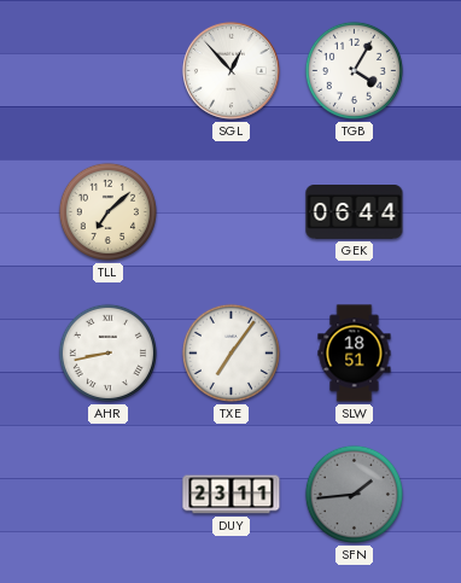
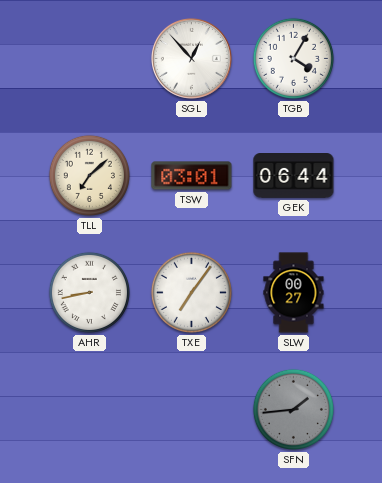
TSW: none -> 03:01
SLW: 18:51 -> 00:27
DUY: 23:11 -> none
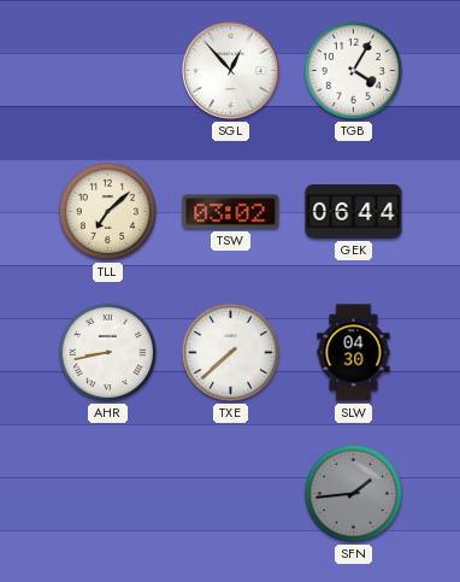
TSW: 03:01 -> 03:02
TXE: 7:06 -> 7:38
SLW: 00:27 -> 04:30
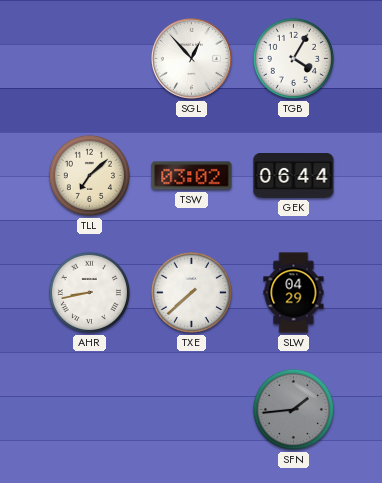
SLW: 04:30 -> 04:29
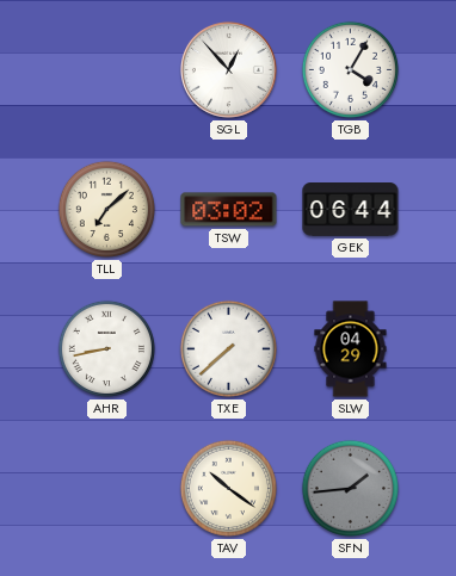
TAV: none -> 10:21
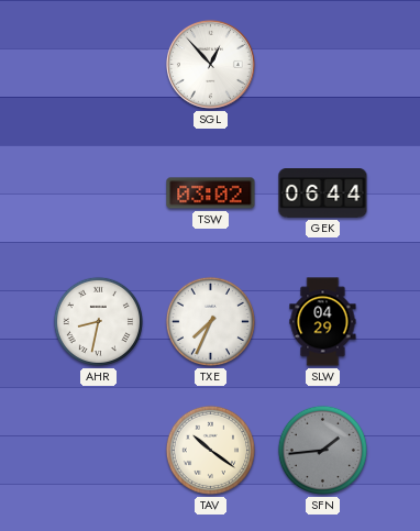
TGB: 4:05 -> none
TLL: 7:08 -> none
AHR: 8:43 -> 8:32
TXE: 7:38 -> 7:34
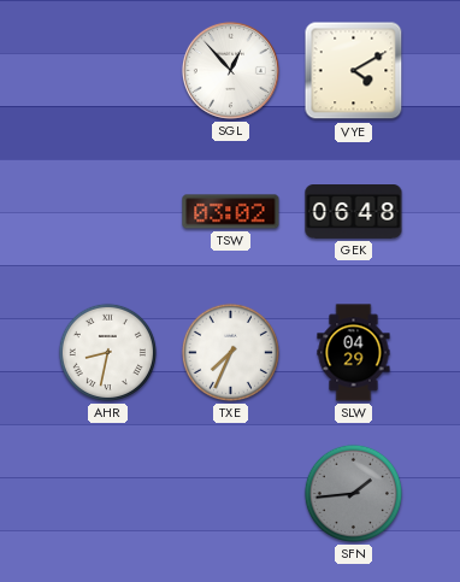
VYE: none -> 4:10
GEK: 06:44 -> 06:48
TAV: 10:21 -> none
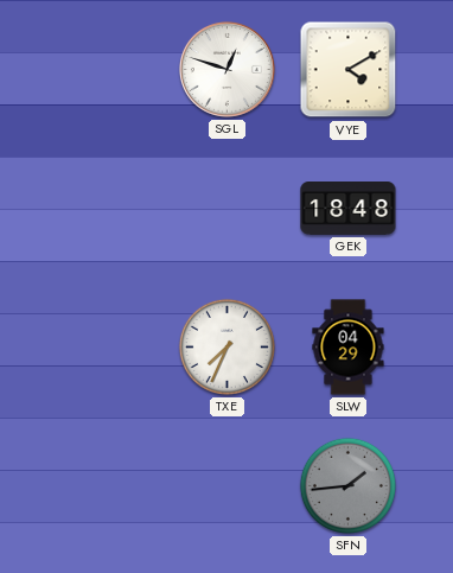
SGL: 12:53 -> 12:48
TSW: 03:02 -> none
GEK: 06:48 -> 18:48
AHR: 8:32 -> none
